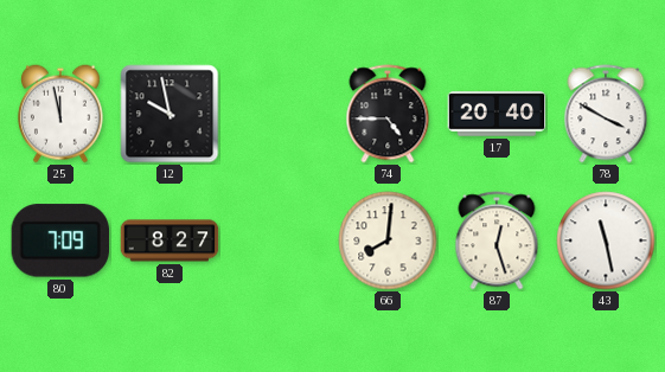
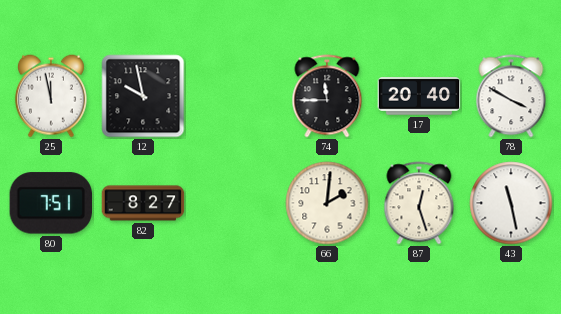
74: 4:45 -> 11:45
80: 7:09 -> 7:51
66: 8:01 -> 2:01
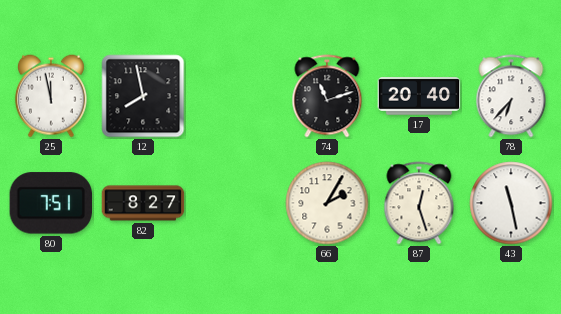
12: 9:58 -> 7:58
74: 11:45 -> 11:12
78: 3:50 -> 6:37
66: 2:01 -> 2:05
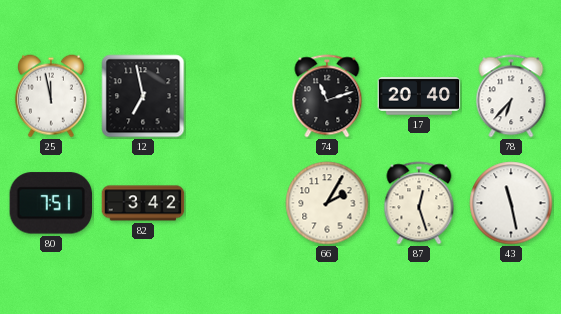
12: 7:58 -> 6:58
82: 8:27 -> 3:42
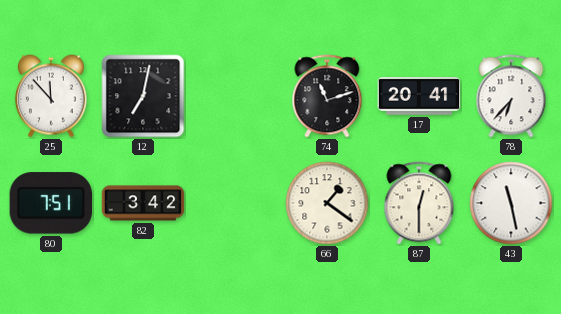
25: 11:58 -> 11:53
12: 6:58 -> 7:02
17: 20:40 -> 20:41
66: 2:05 -> 1:21
87: 12:27 -> 12:30
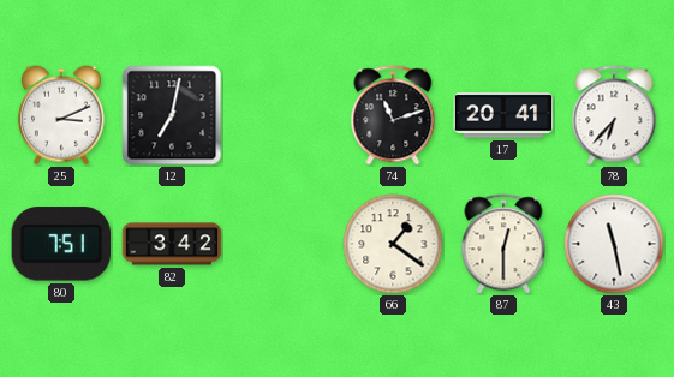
25: 11:53 -> 3:11
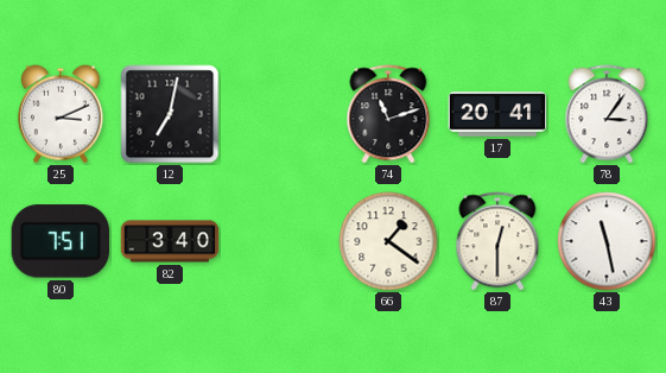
78: 6:37 -> 3:06
82: 3:42 -> 3:40
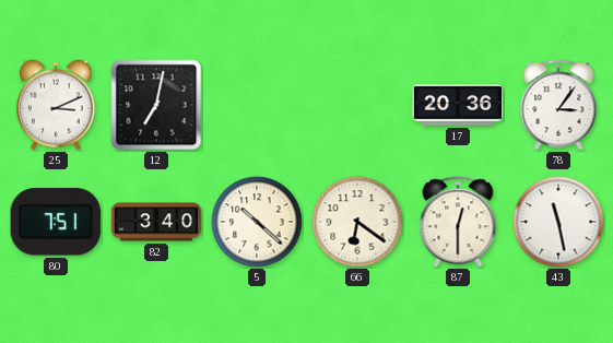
74: 11:12 -> none
17: 20:41 -> 20:36
5: none -> 10:22
66: 1:21 -> 6:21
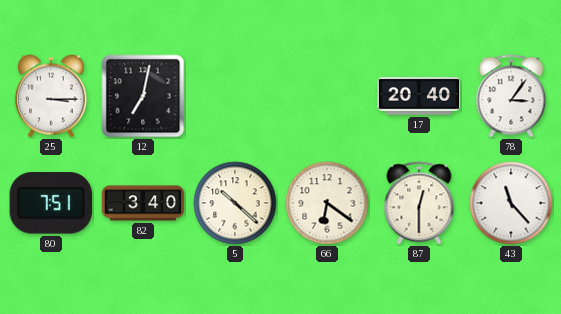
25: 3:11 -> 3:15
17: 20:36 -> 20:40
43: 11:28 -> 11:23
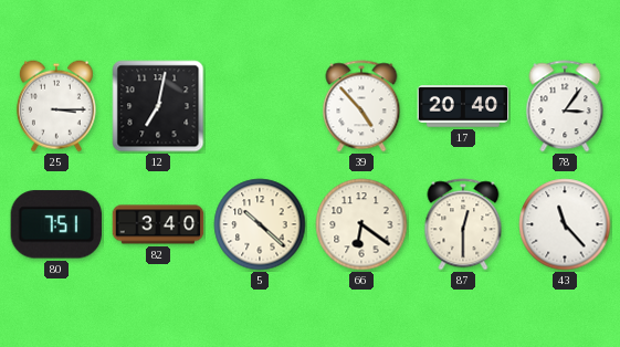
39: none -> 4:53
